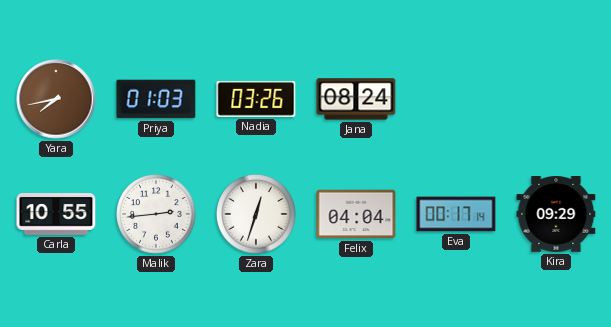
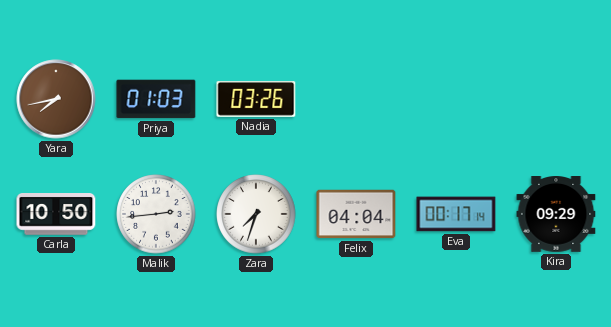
Jana: 08:24 -> none
Carla: 10:55 -> 10:50
Zara: 12:33 -> 7:33
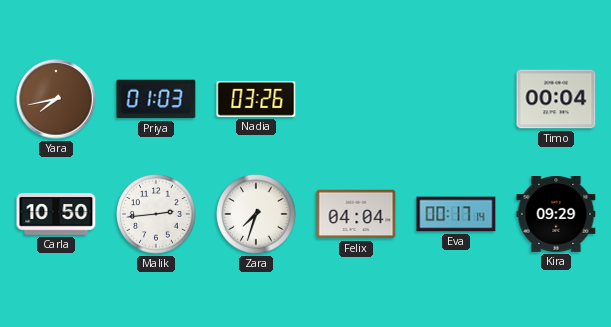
Timo: none -> 00:04
